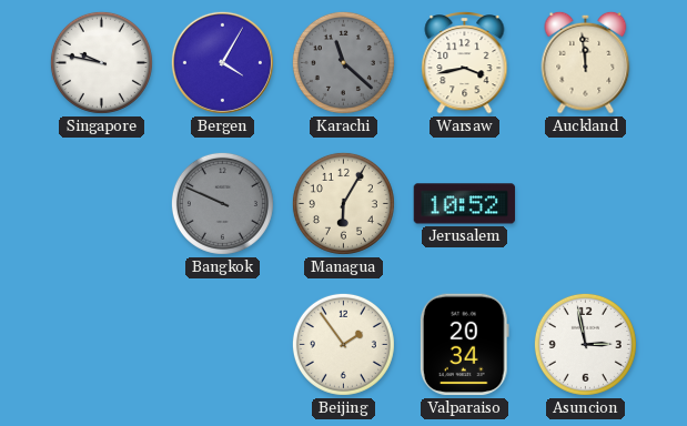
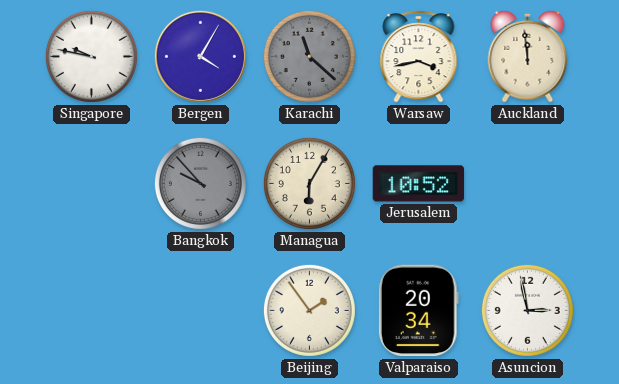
Bangkok: 9:49 -> 9:53
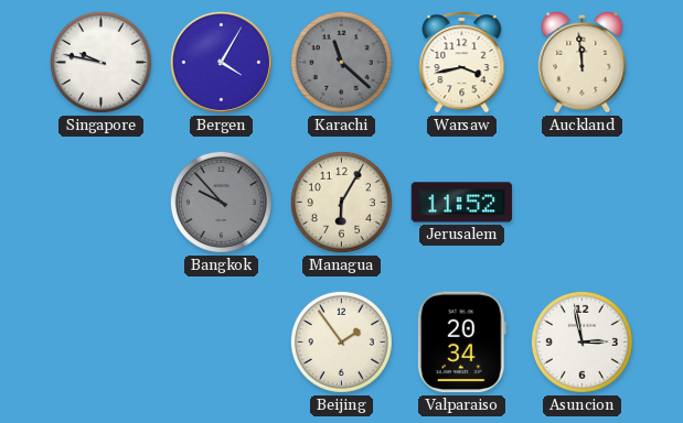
Jerusalem: 10:52 -> 11:52
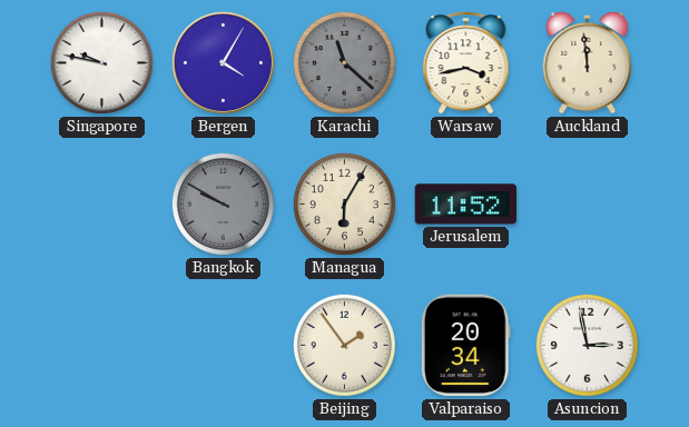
Bangkok: 9:53 -> 9:50
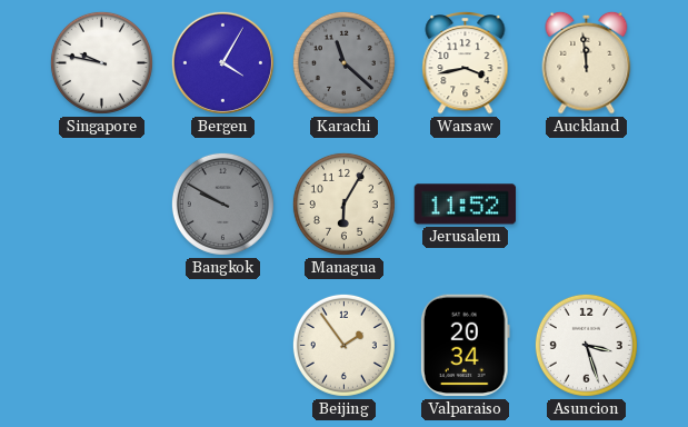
Asuncion: 2:58 -> 3:27
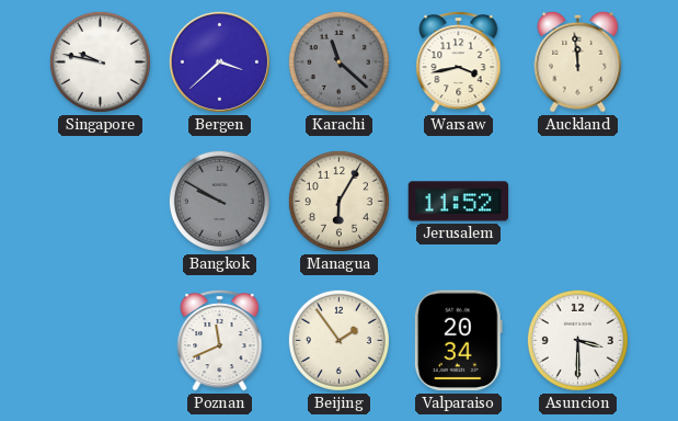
Bergen: 4:05 -> 3:38
Poznan: none -> 11:41
Asuncion: 3:27 -> 3:30
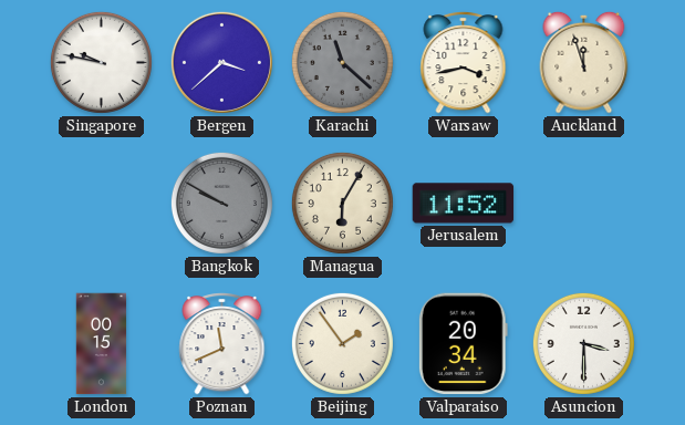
Auckland: 11:59 -> 11:57
London: none -> 00:15
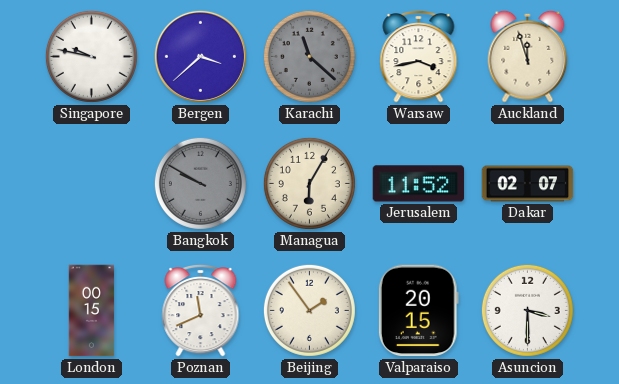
Dakar: none -> 02:07
Valparaiso: 20:34 -> 20:15
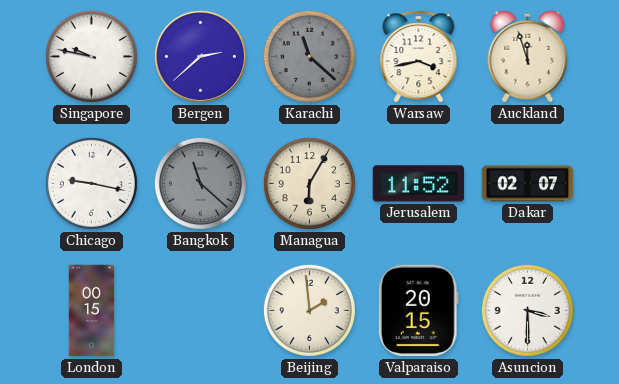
Bergen: 3:38 -> 2:38
Chicago: none -> 9:17
Bangkok: 9:50 -> 11:22
Poznan: 11:41 -> none
Beijing: 1:54 -> 1:59
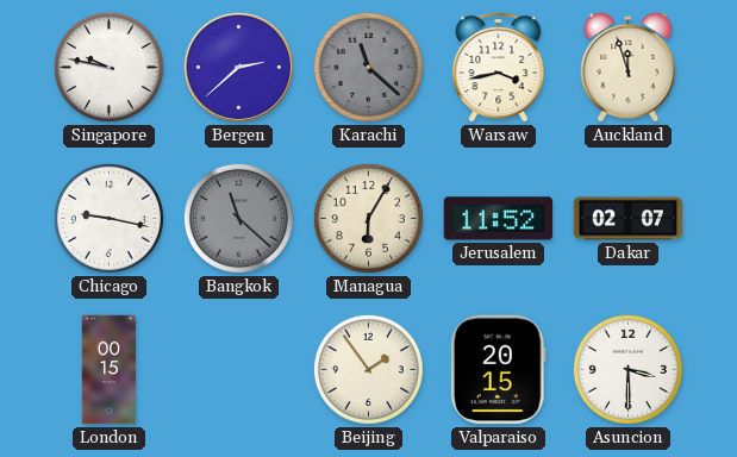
Beijing: 1:59 -> 1:54
